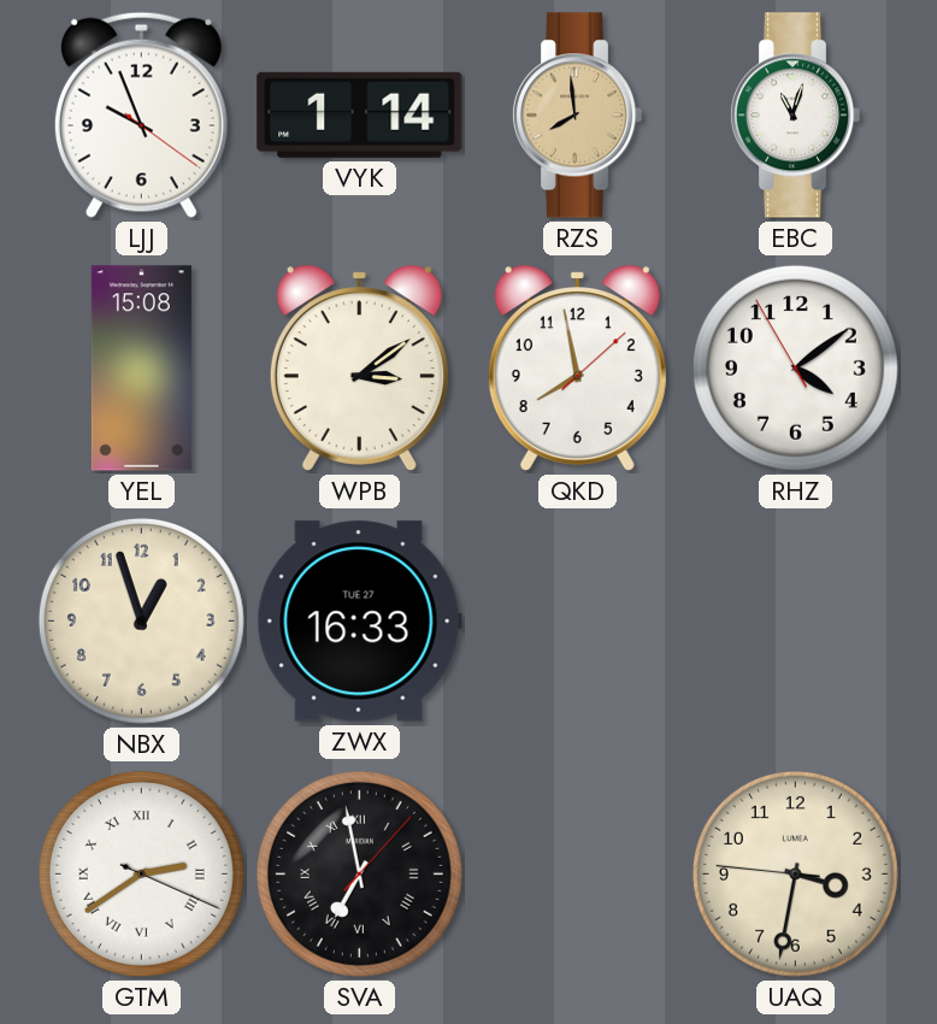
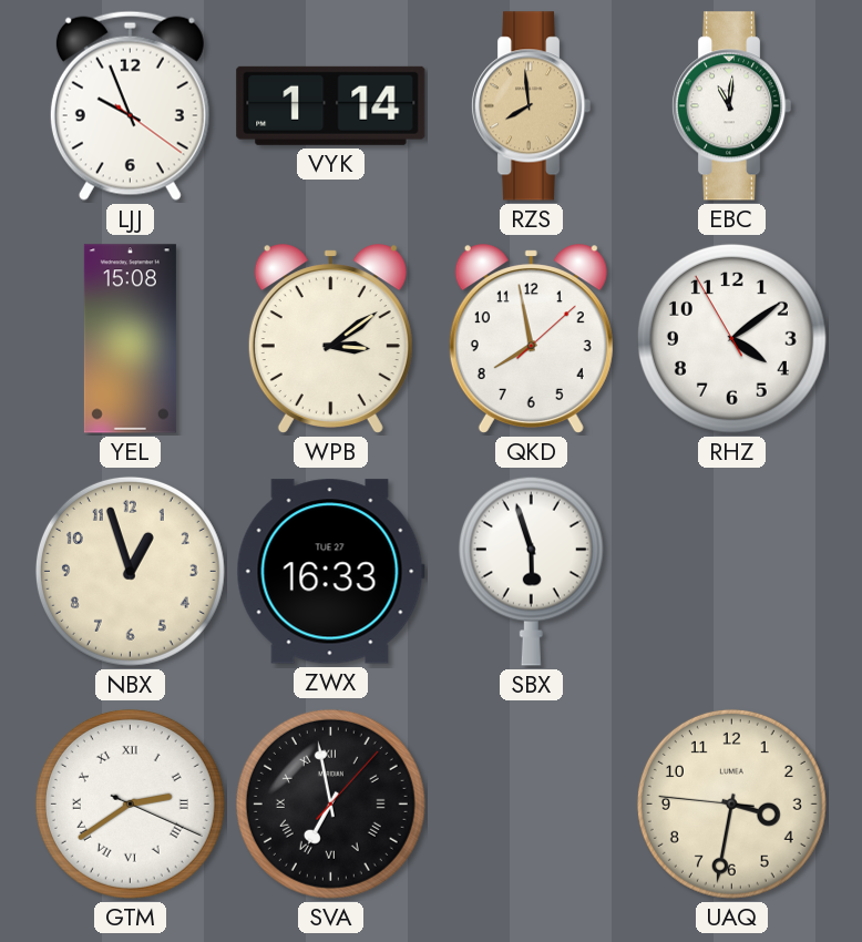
EBC: 11:03 -> 11:01
SBX: none -> 5:57
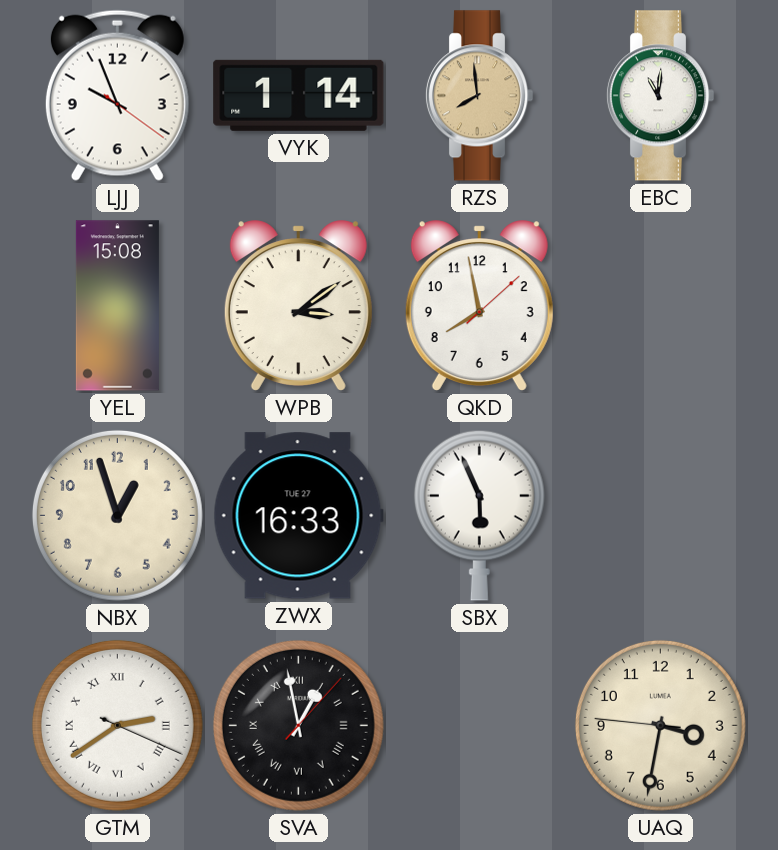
RHZ: 4:08 -> none
SBX: 5:57 -> 5:56
SVA: 6:58 -> 12:58
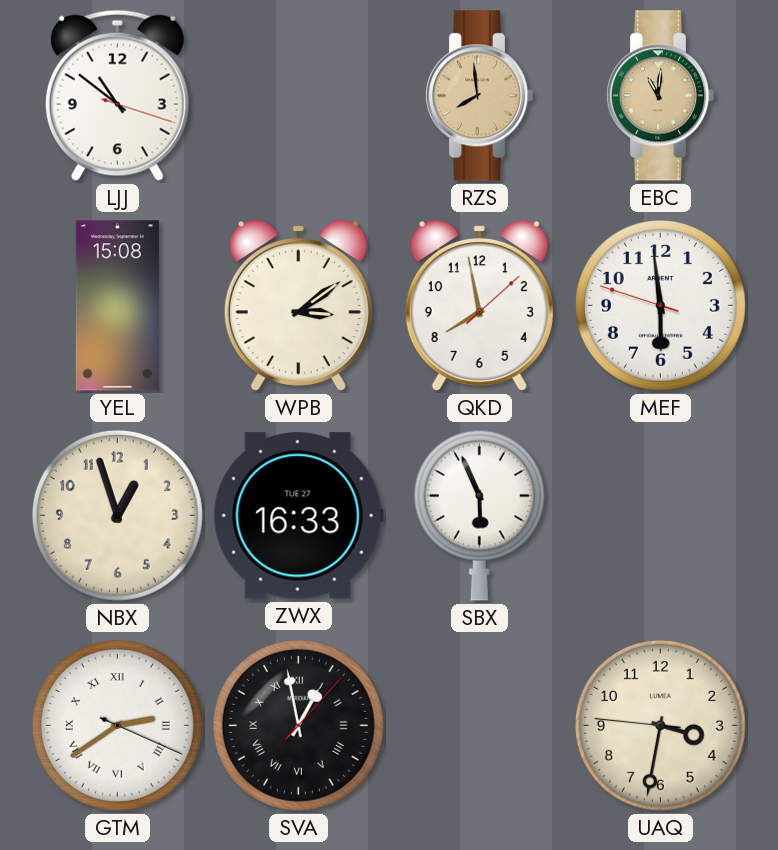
LJJ: 9:56 -> 10:51
VYK: 1:14 -> none
EBC dial: white -> champagne
MEF: none -> 5:58
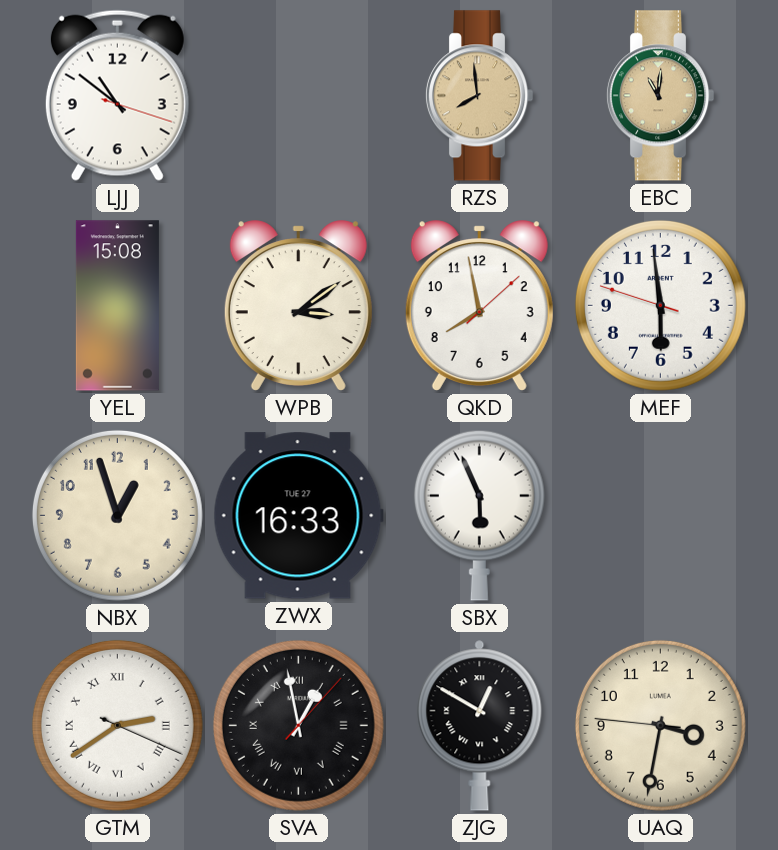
ZJG: none -> 12:50
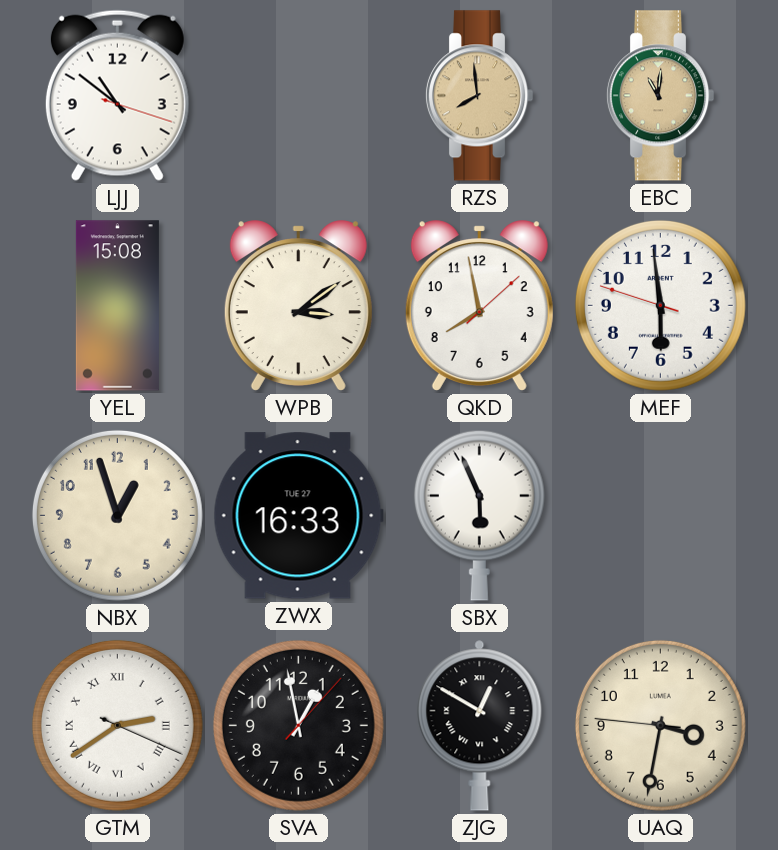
SVA numerals: Roman -> Arabic
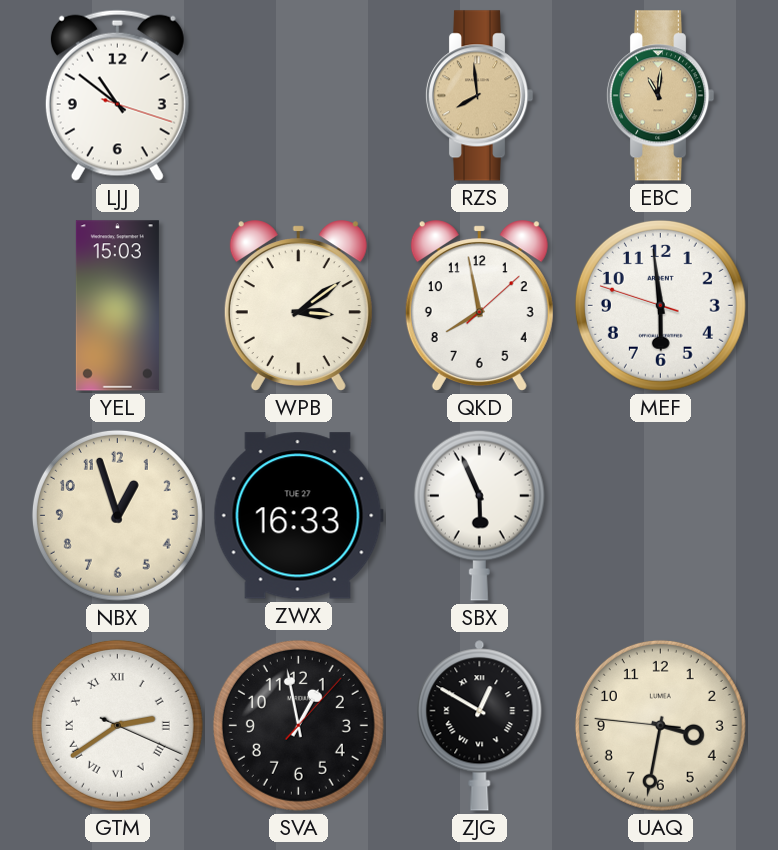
YEL: 15:08 -> 15:03
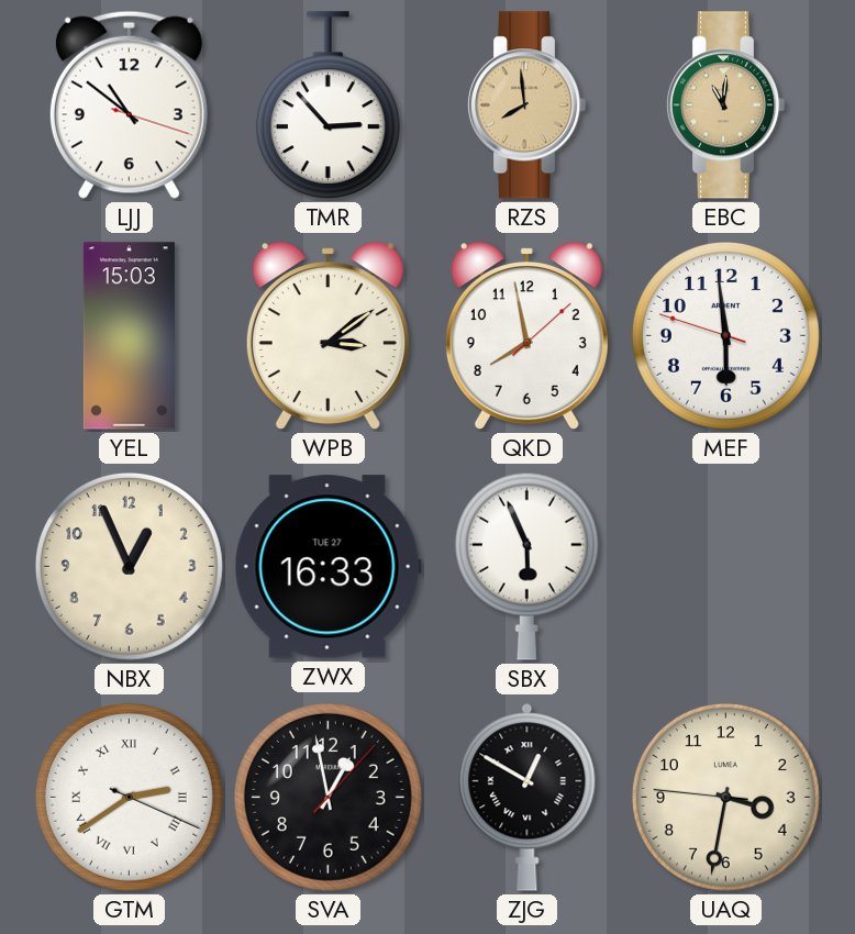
TMR: none -> 2:53
NBX: 12:57 -> 12:56
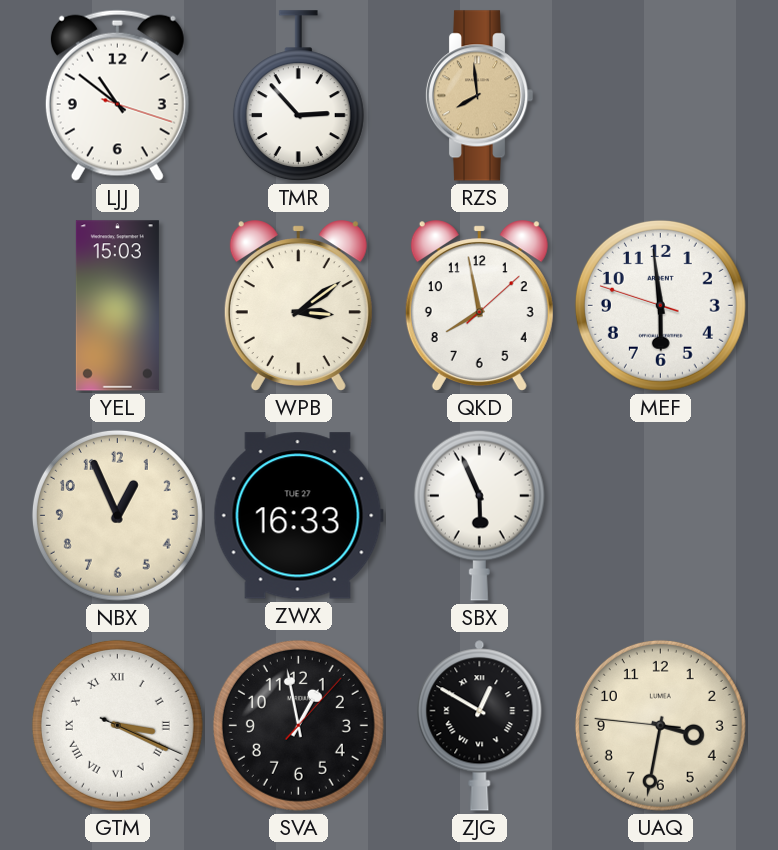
EBC: 11:01 -> none
GTM: 2:39 -> 3:19
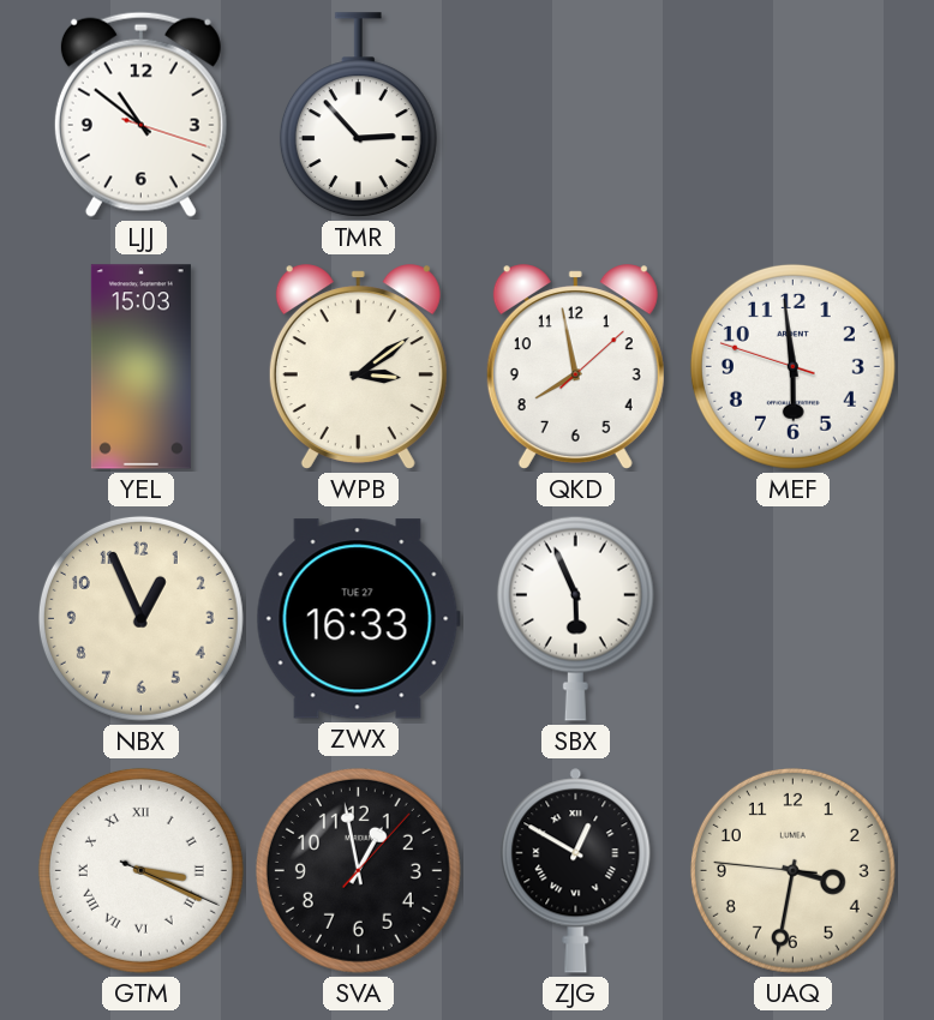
RZS: 7:59 -> none
